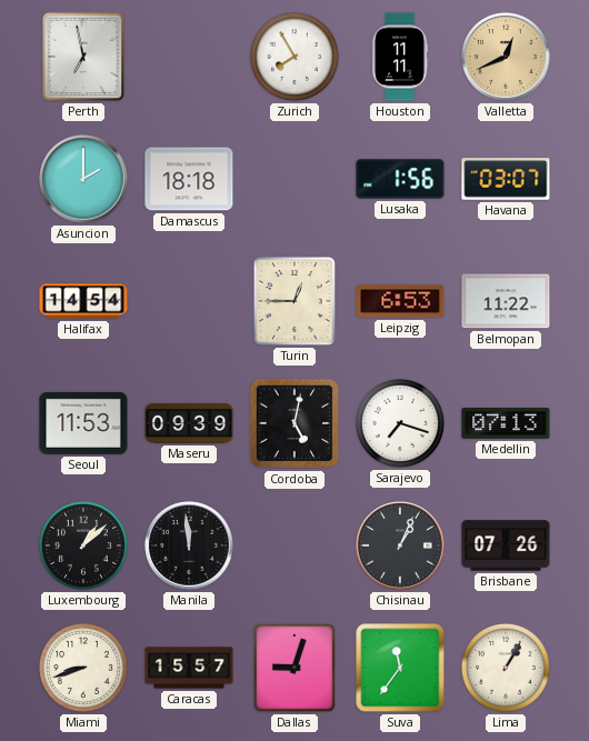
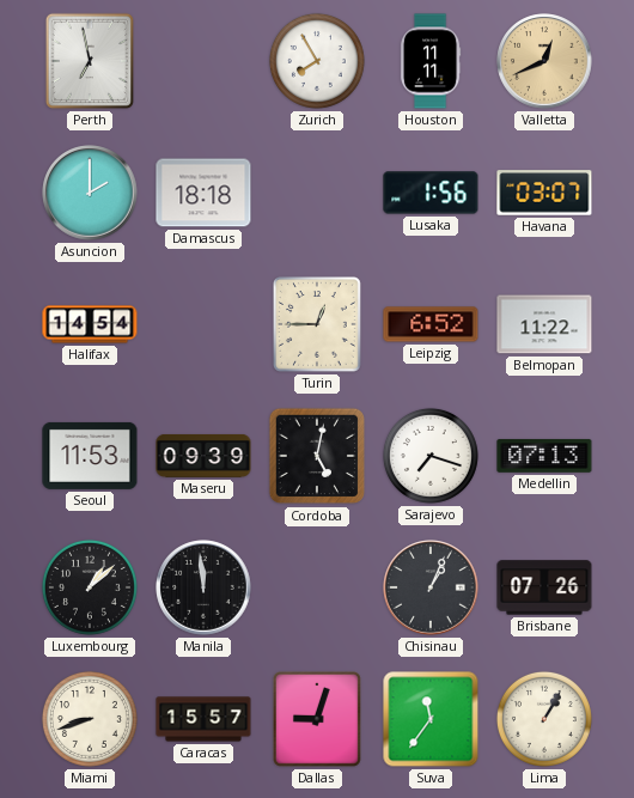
Leipzig: 6:53 -> 6:52
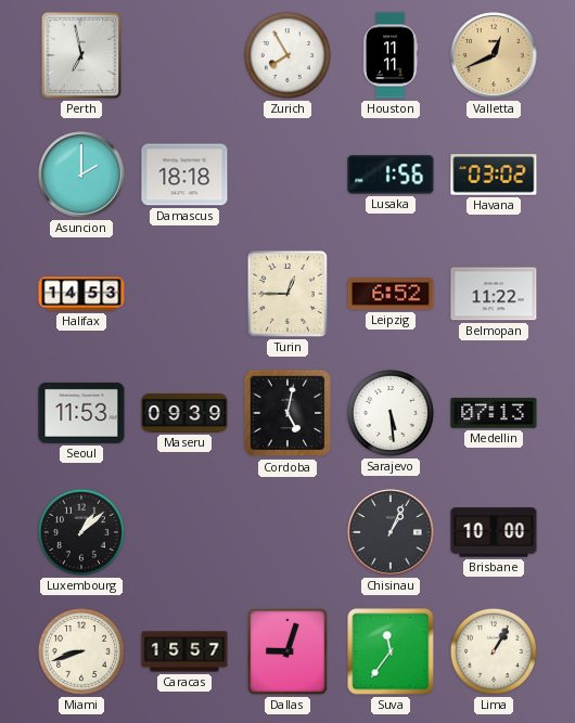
Havana: 03:07 -> 03:02
Halifax: 14:54 -> 14:53
Sarajevo: 7:18 -> 5:29
Manila: 11:59 -> none
Brisbane: 07:26 -> 10:00
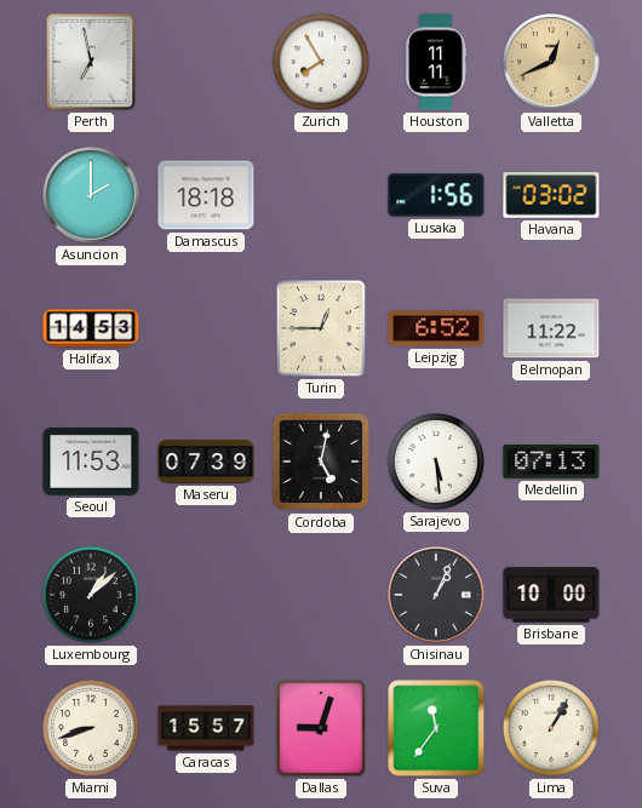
Maseru: 09:39 -> 07:39
